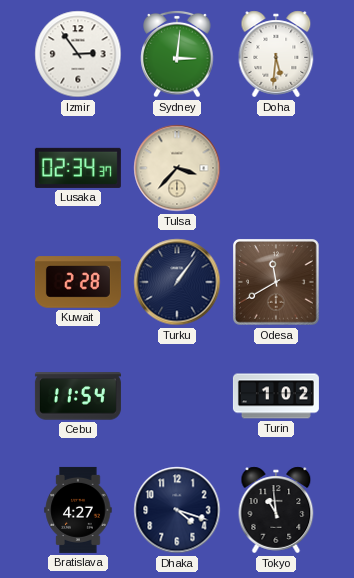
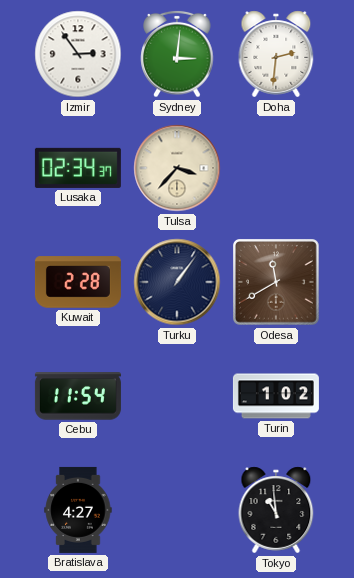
Doha: 5:31 -> 2:31
Dhaka: 4:18 -> none
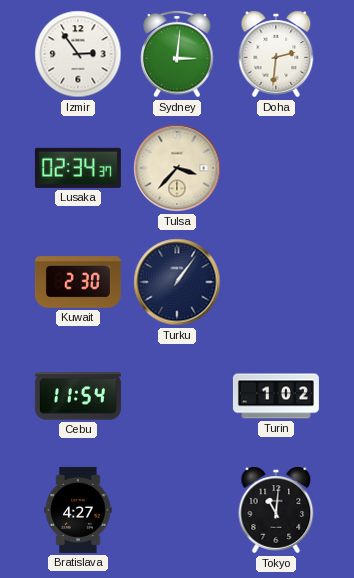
Kuwait: 2:28 -> 2:30
Odesa: 11:40 -> none
Tokyo: 10:59 -> 11:01
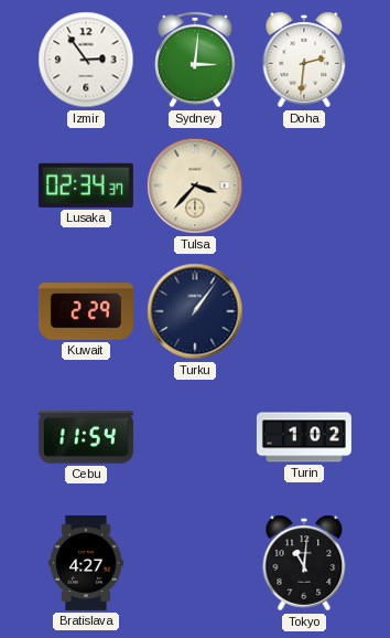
Kuwait: 2:30 -> 2:29
